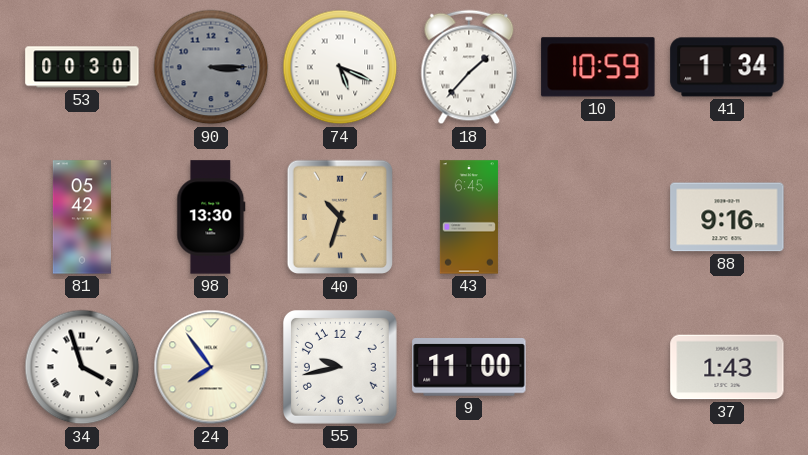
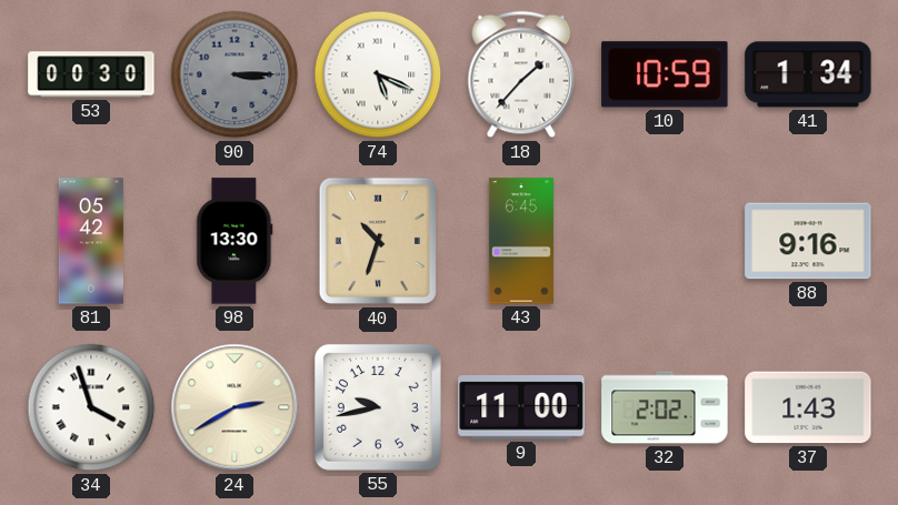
24: 7:54 -> 2:40
32: none -> 2:02
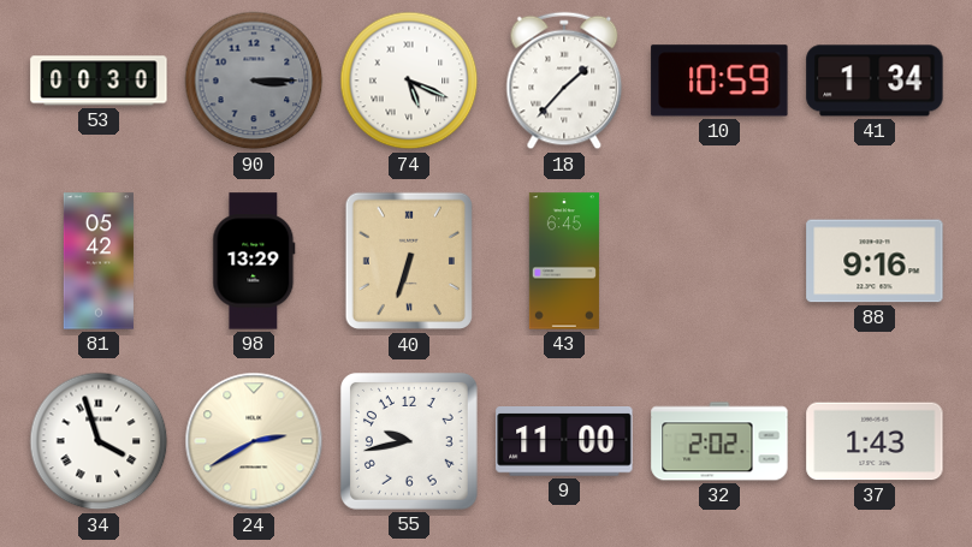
98: 13:30 -> 13:29
40: 10:33 -> 6:33
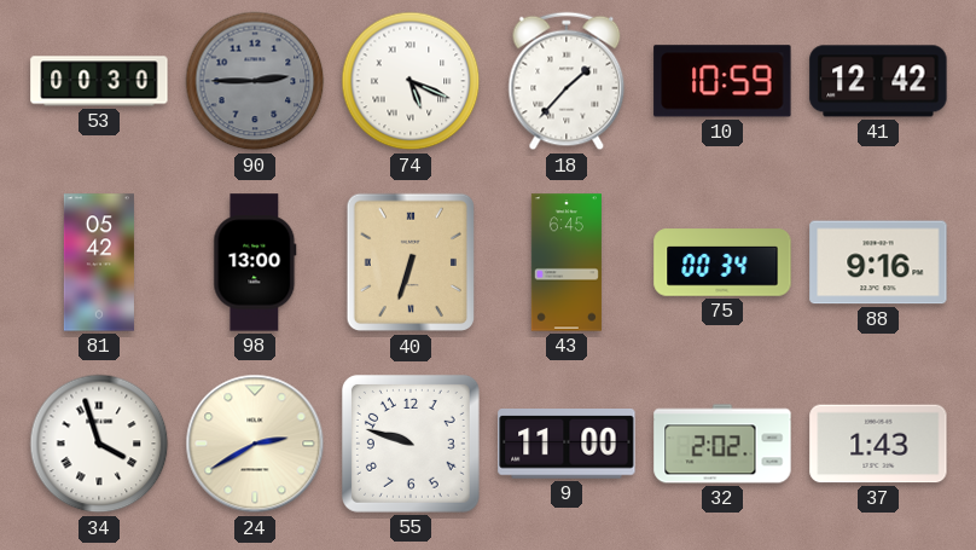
90: 3:15 -> 2:45
41: 1:34 -> 12:42
98: 13:29 -> 13:00
75: none -> 00:34
55: 9:43 -> 9:48
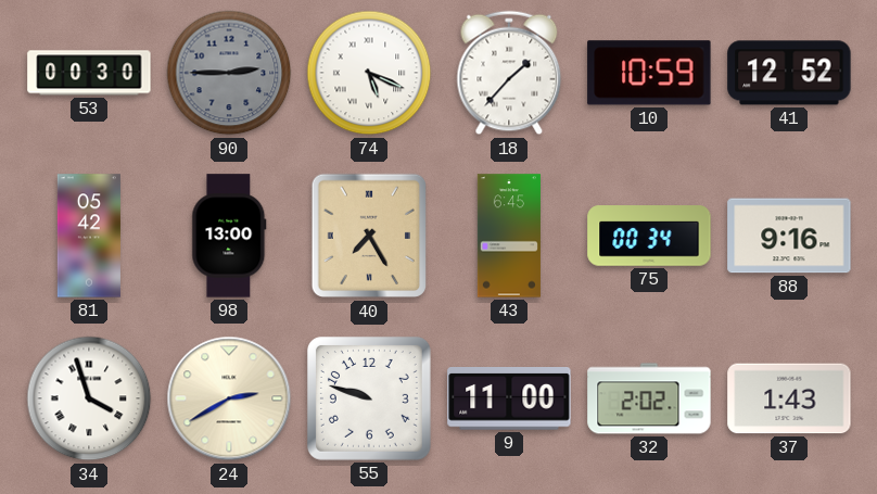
41: 12:42 -> 12:52
40: 6:33 -> 7:25
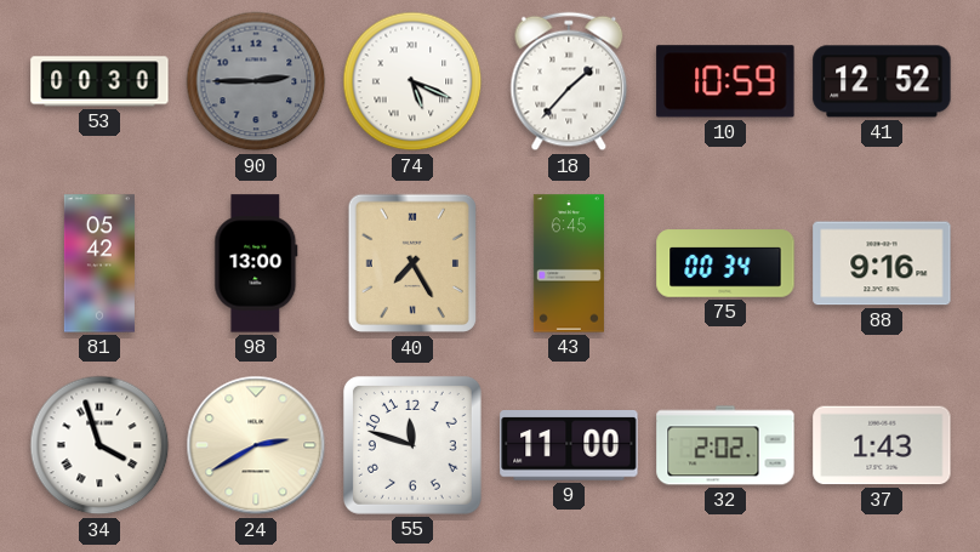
55: 9:48 -> 11:48
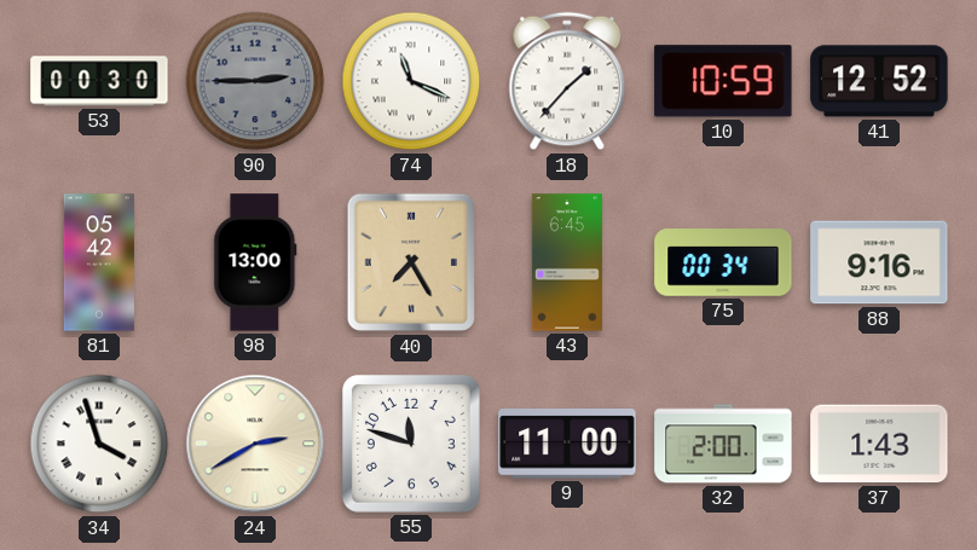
74: 5:19 -> 11:19
32: 2:02 -> 2:00
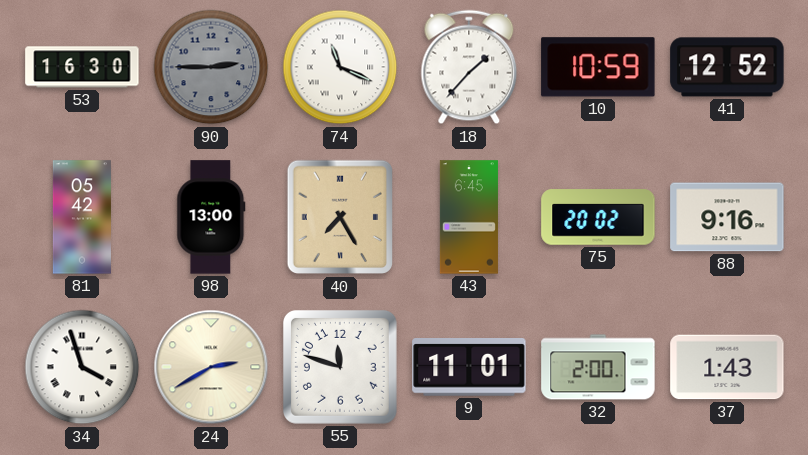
53: 00:30 -> 16:30
75: 00:34 -> 20:02
9: 11:00 -> 11:01
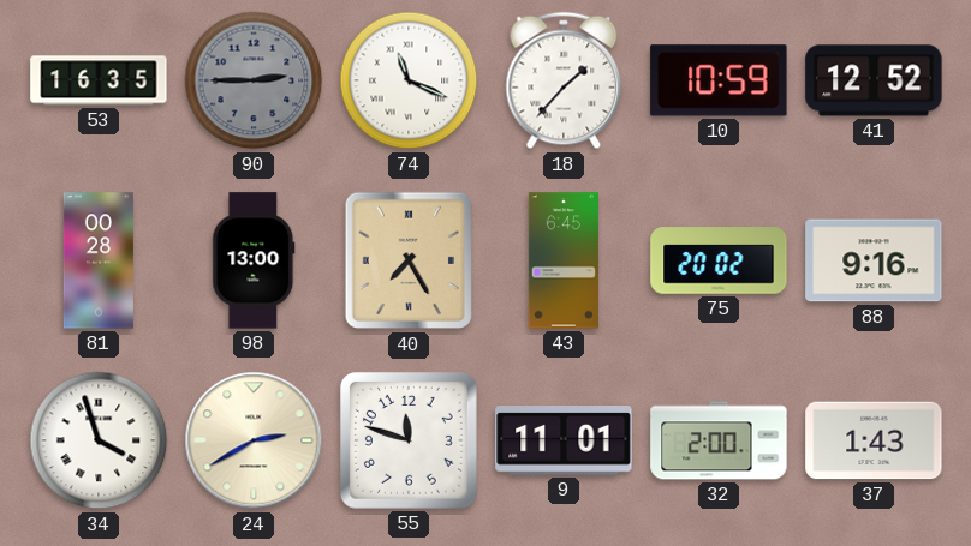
53: 16:30 -> 16:35
81: 05:42 -> 00:28
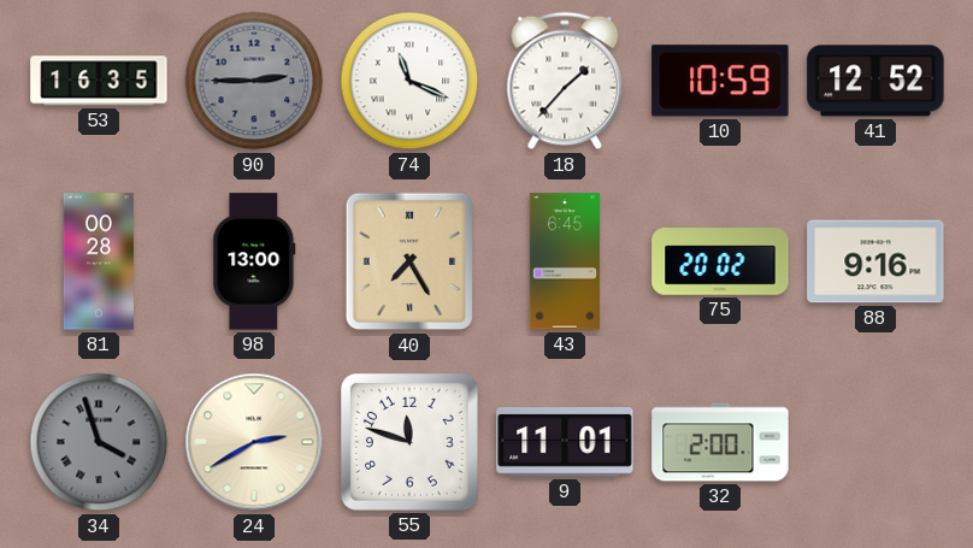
34 dial: white -> grey
37: 1:43 -> none
